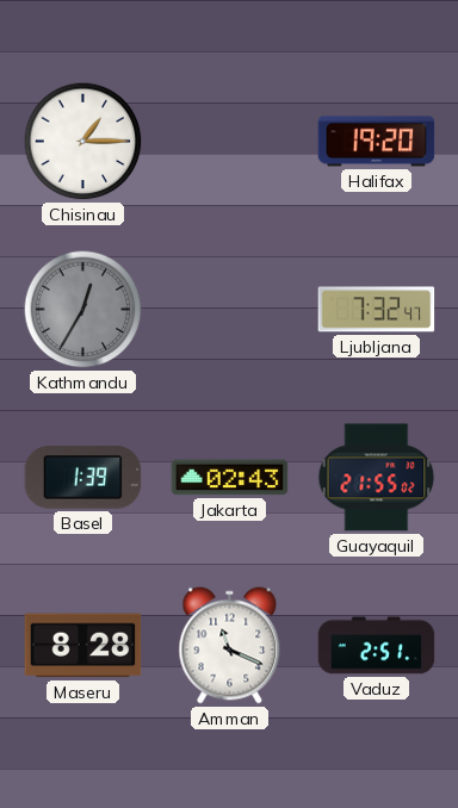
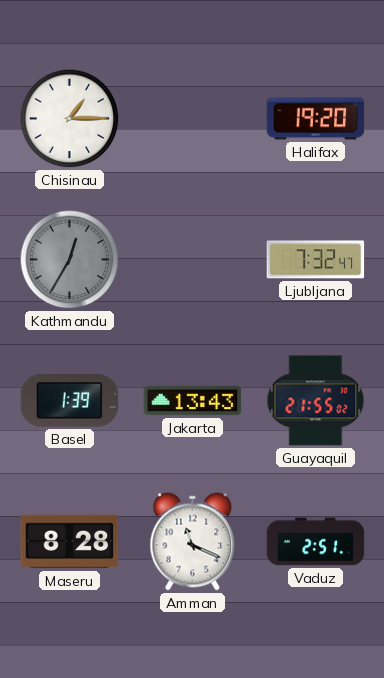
Jakarta: 02:43 -> 13:43
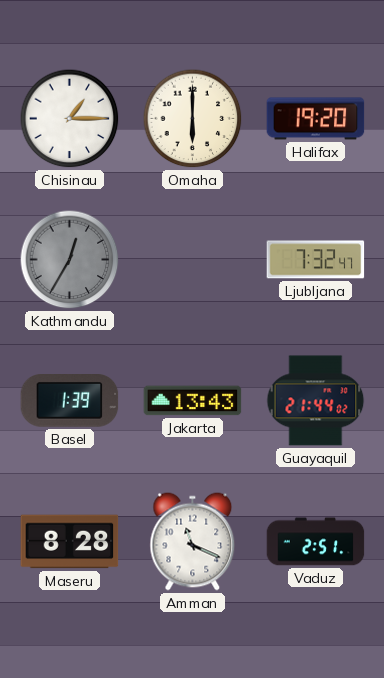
Omaha: none -> 6:00
Guayaquil: 21:55 -> 21:44
